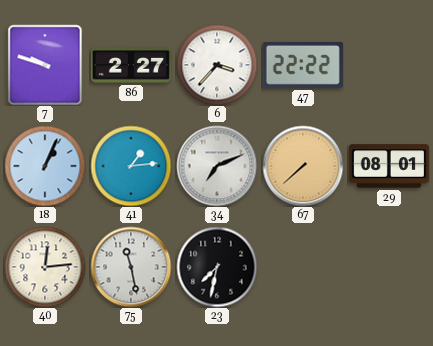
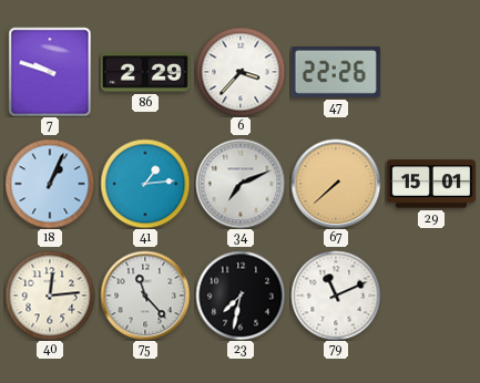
86: 2:27 -> 2:29
47: 22:22 -> 22:26
29: 08:01 -> 15:01
75: 11:28 -> 11:23
79: none -> 11:11
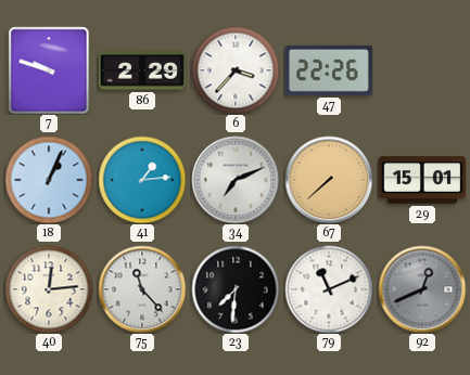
23: 7:32 -> 7:31
92: none -> 12:41
